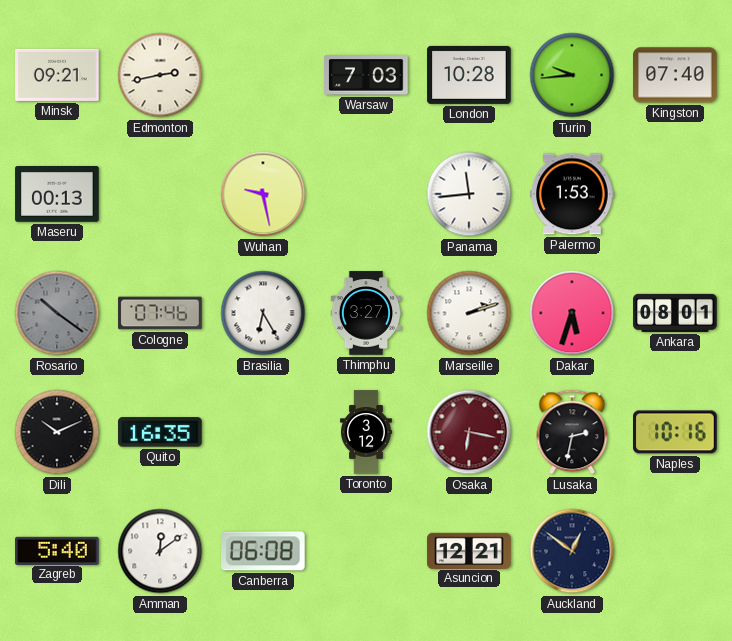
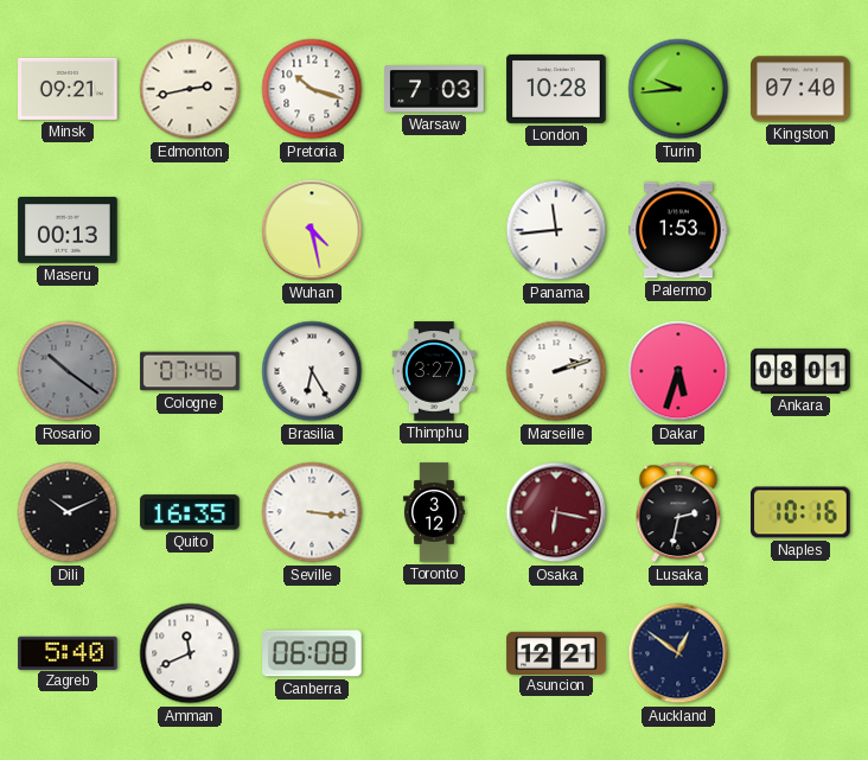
Pretoria: none -> 10:18
Wuhan: 9:28 -> 4:28
Seville: none -> 3:16
Amman: 12:09 -> 11:41
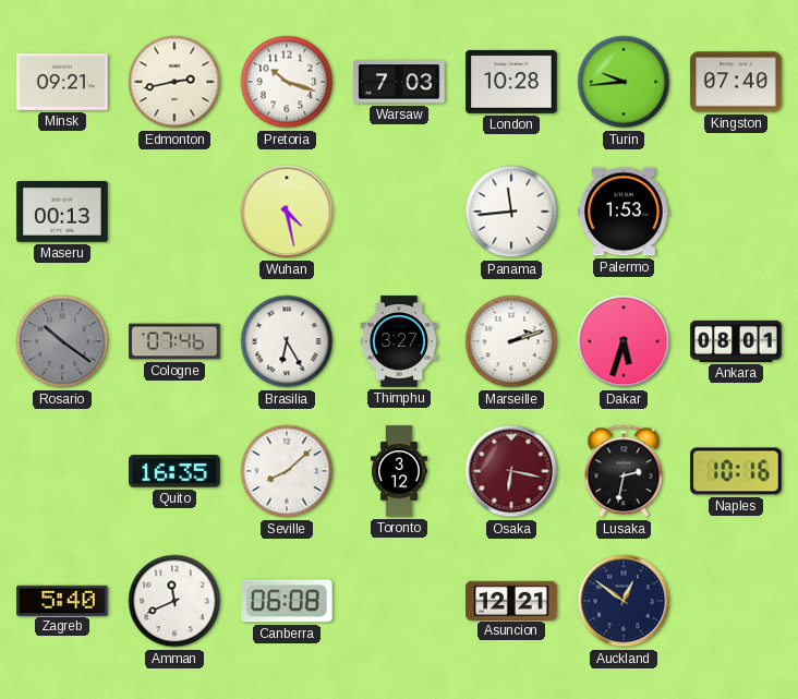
Dili: 10:11 -> none
Seville: 3:16 -> 8:08
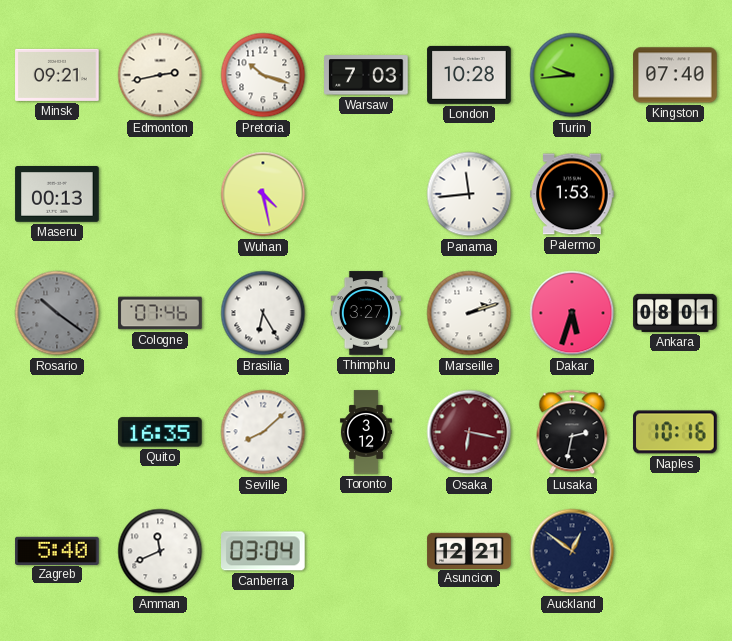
Canberra: 06:08 -> 03:04
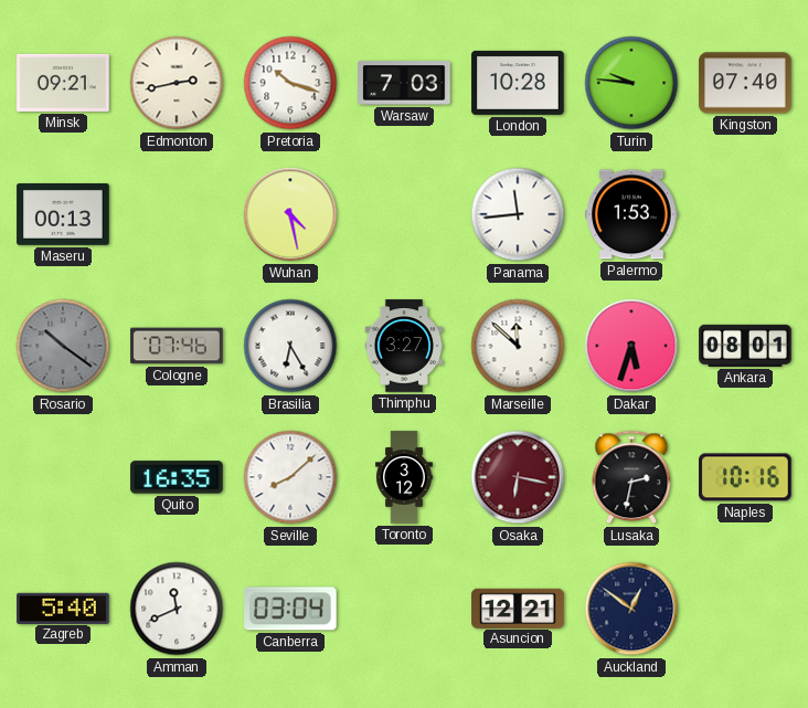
Turin: 9:44 -> 9:46
Marseille: 2:12 -> 11:52
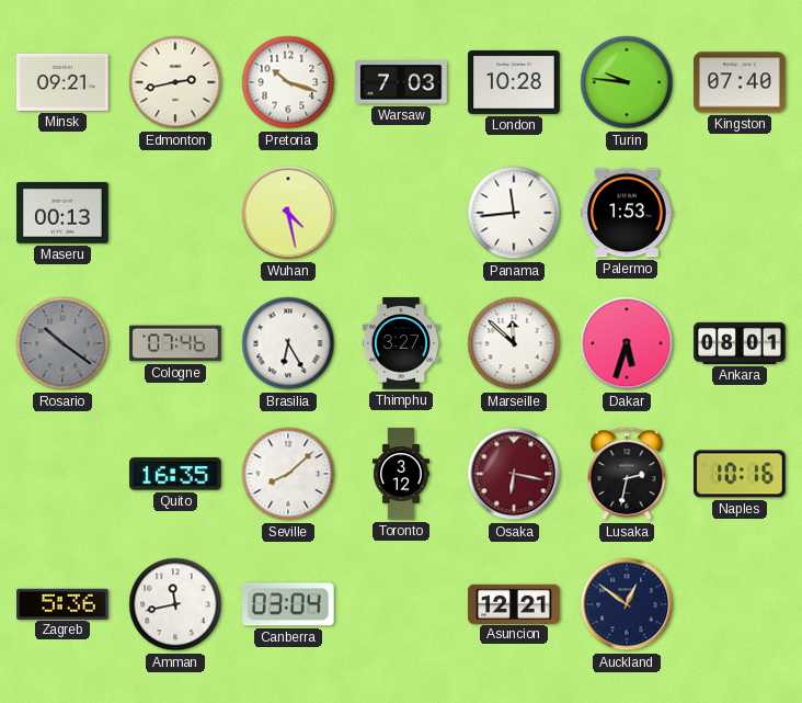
Zagreb: 5:40 -> 5:36
Amman: 11:41 -> 11:43
